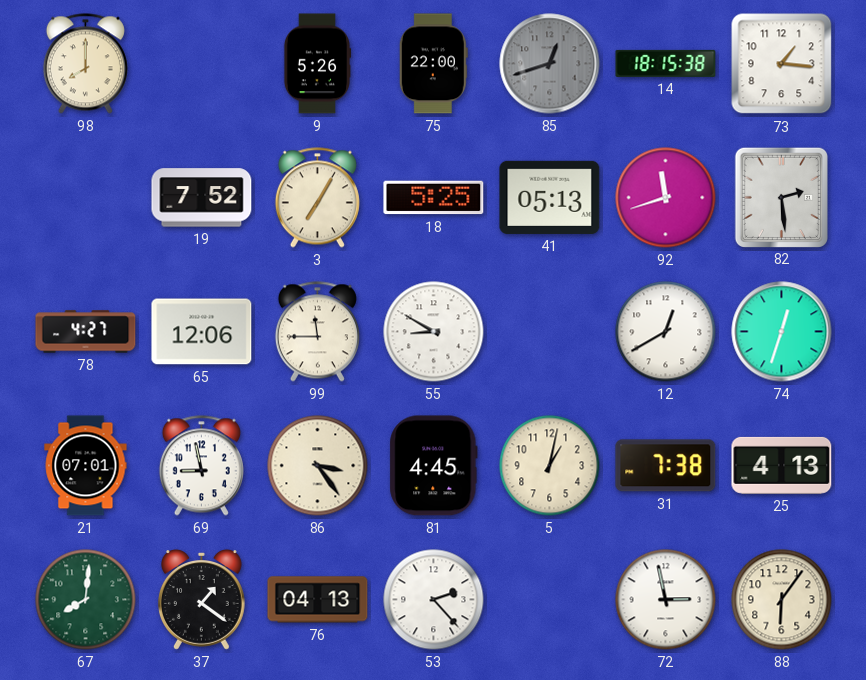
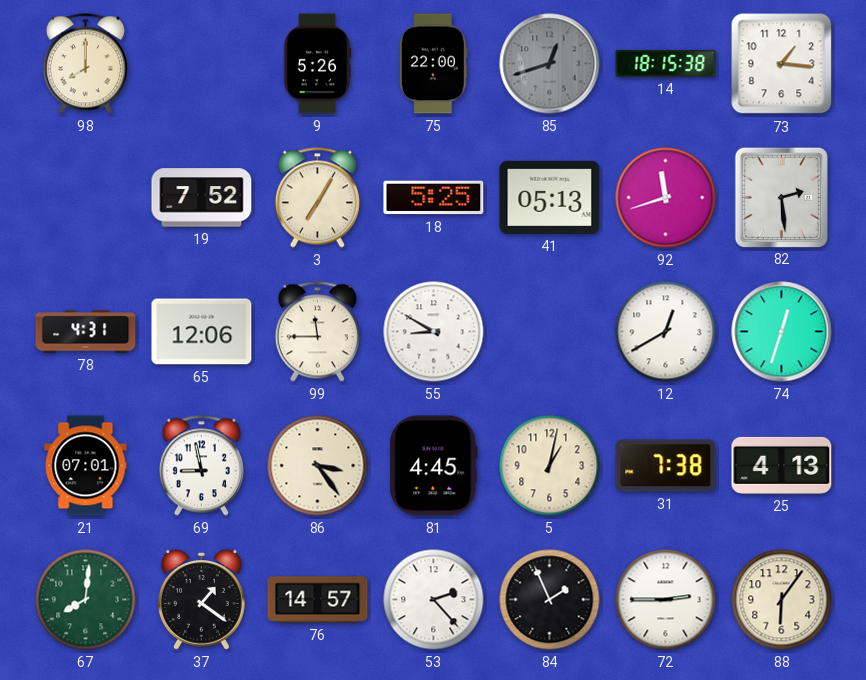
78: 4:27 -> 4:31
76: 04:13 -> 14:57
84: none -> 1:56
72: 2:58 -> 2:45
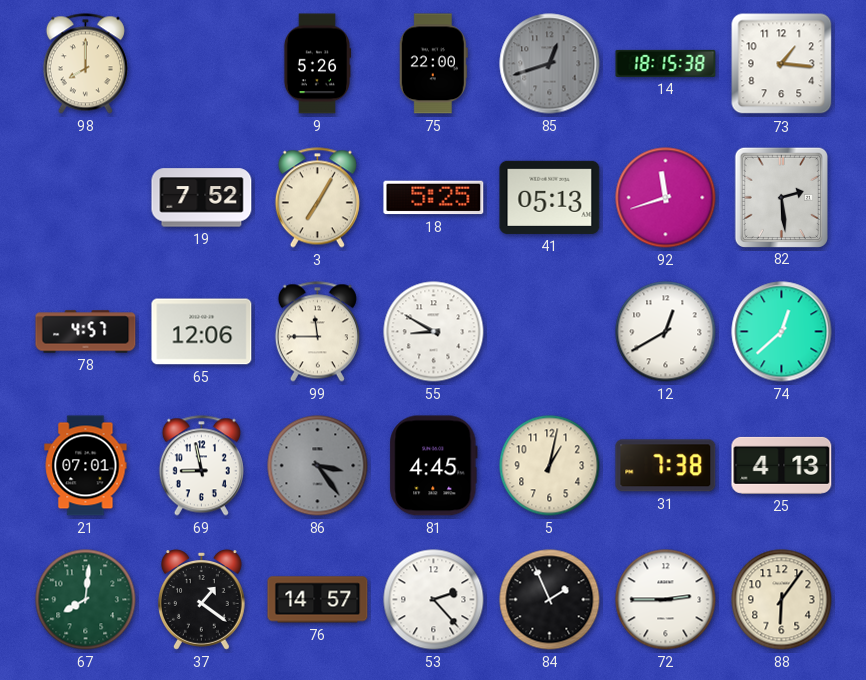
78: 4:31 -> 4:57
74: 12:33 -> 12:38
86 dial: cream -> grey
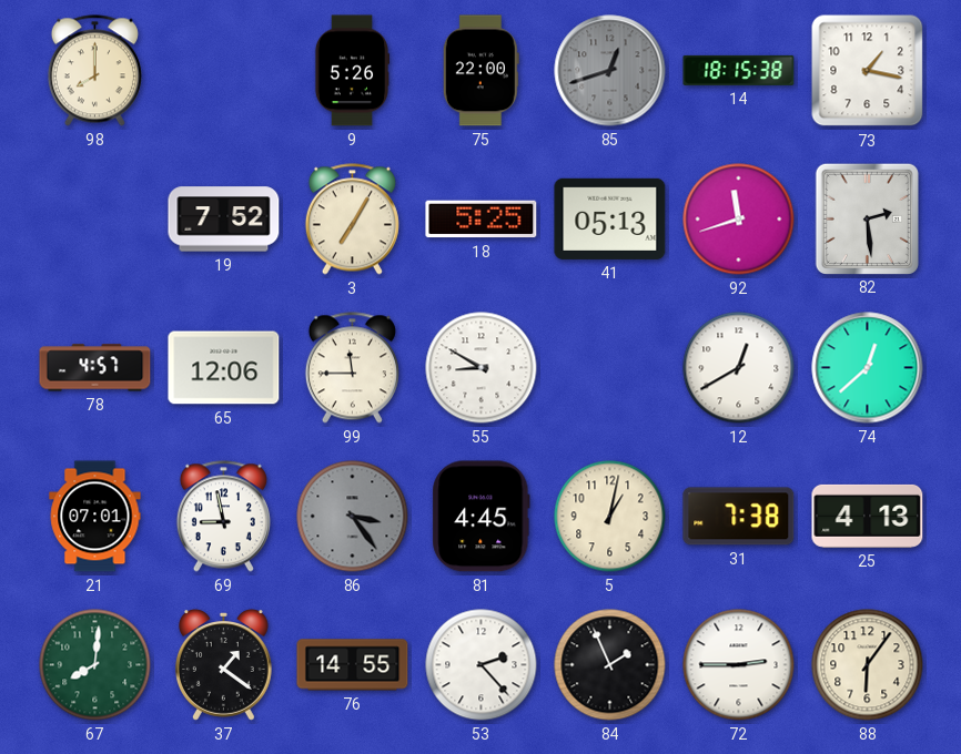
73: 1:16 -> 1:17
76: 14:57 -> 14:55
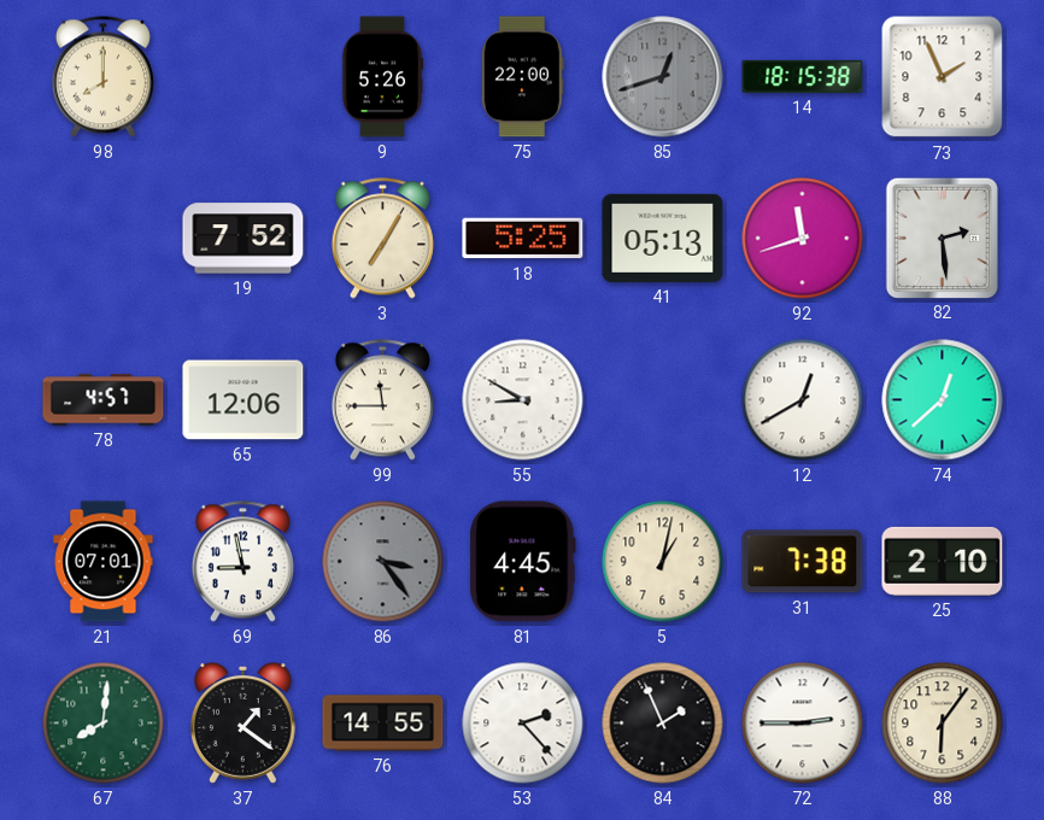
73: 1:17 -> 1:56
25: 4:13 -> 2:10
